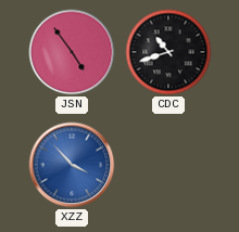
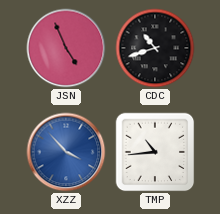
JSN: 4:54 -> 4:56
TMP: none -> 10:44
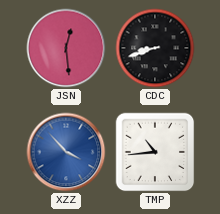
JSN: 4:56 -> 12:29
CDC: 10:42 -> 8:42
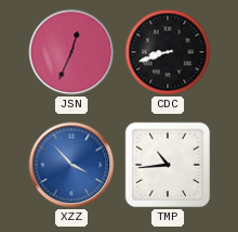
JSN: 12:29 -> 12:34
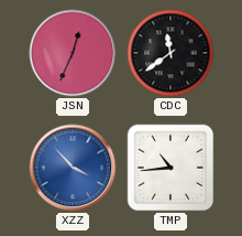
CDC: 8:42 -> 11:39
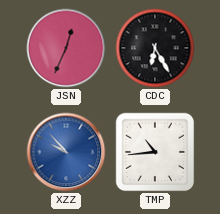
CDC: 11:39 -> 6:25
XZZ: 3:53 -> 9:53
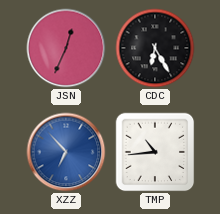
XZZ: 9:53 -> 6:53
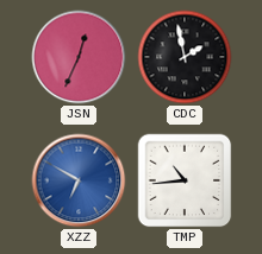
CDC: 6:25 -> 1:58
XZZ: 6:53 -> 6:50
